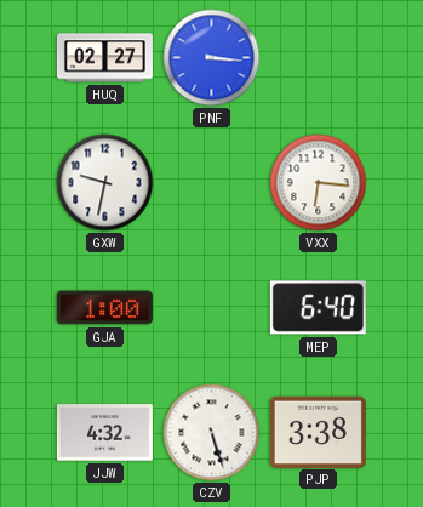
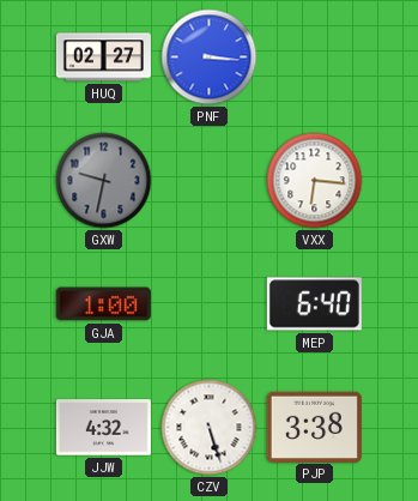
GXW dial: white -> grey
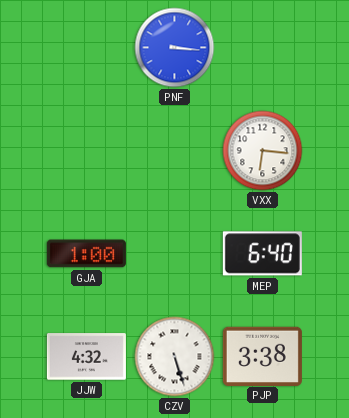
HUQ: 02:27 -> none
GXW: 9:32 -> none
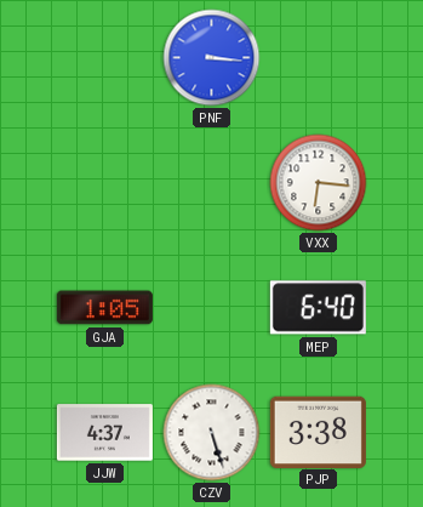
GJA: 1:00 -> 1:05
JJW: 4:32 -> 4:37
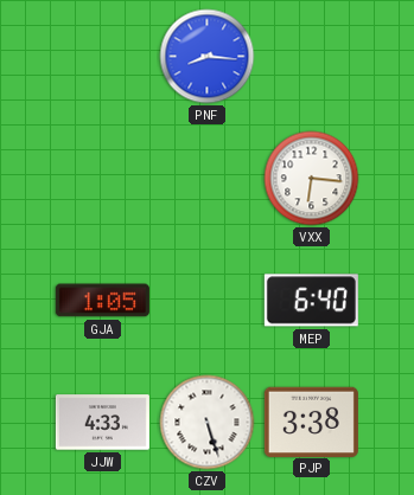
PNF: 3:16 -> 8:16
JJW: 4:37 -> 4:33
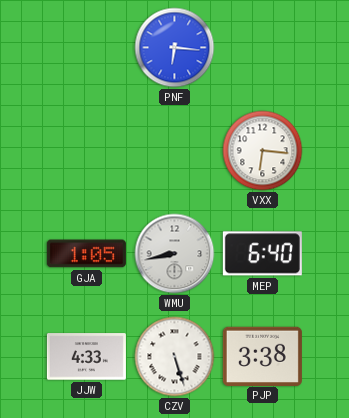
PNF: 8:16 -> 6:16
WMU: none -> 8:43
